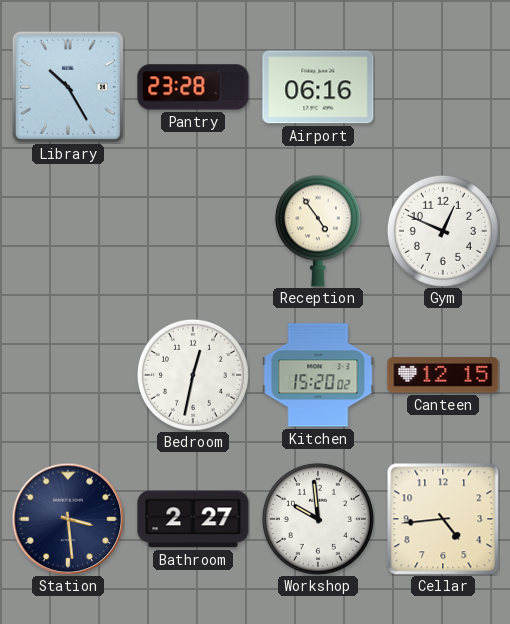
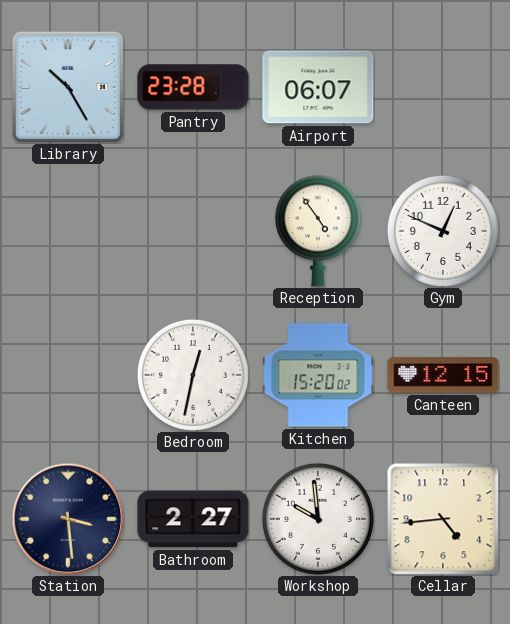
Airport: 06:16 -> 06:07
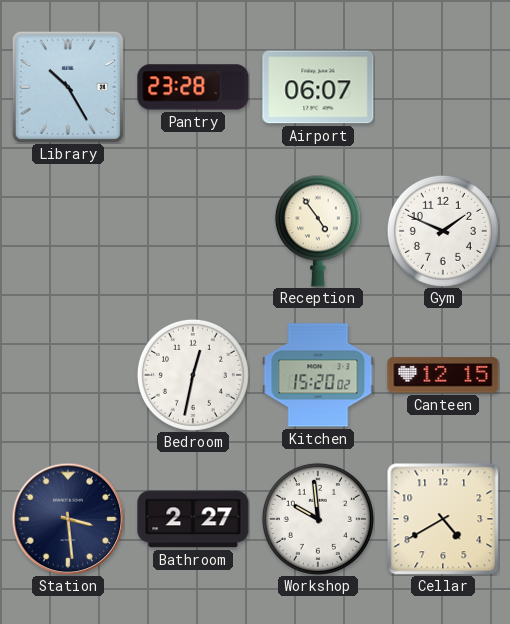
Gym: 12:49 -> 1:49
Cellar: 4:44 -> 4:40
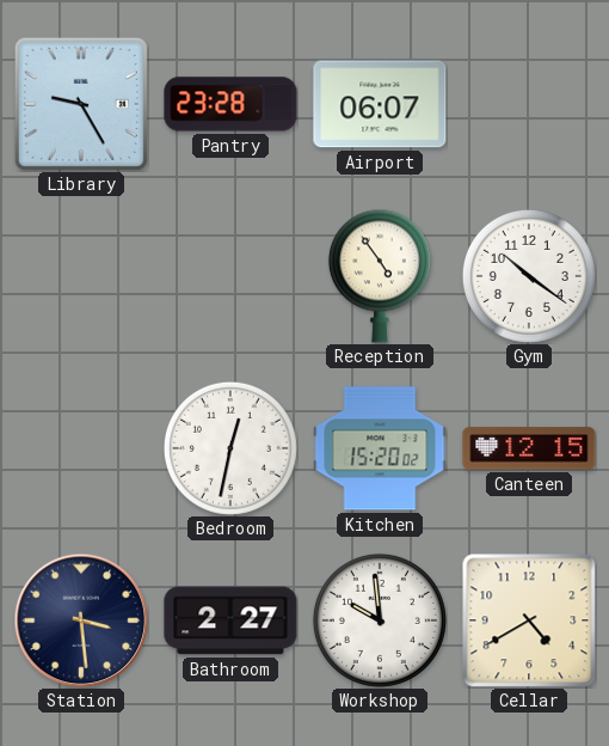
Library: 10:25 -> 9:25
Gym: 1:49 -> 10:21
